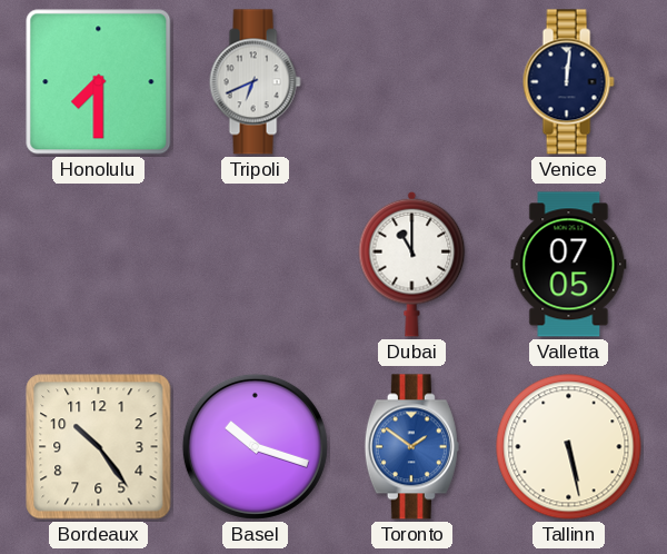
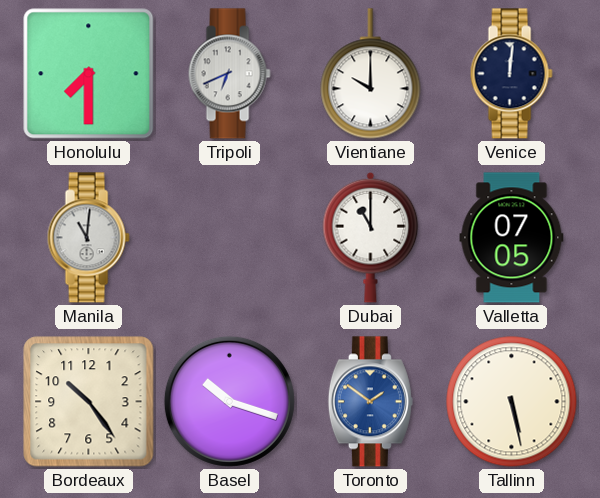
Vientiane: none -> 10:00
Manila: none -> 11:01
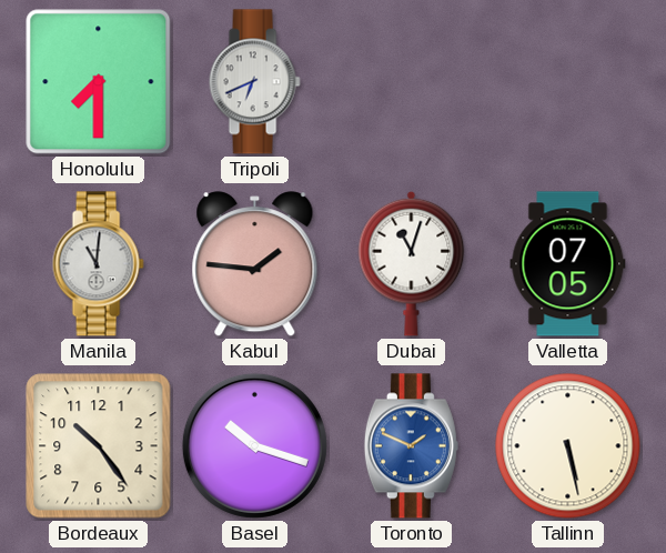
Vientiane: 10:00 -> none
Venice: 12:01 -> none
Kabul: none -> 1:46
Dubai: 11:00 -> 11:03
Toronto: 1:51 -> 1:49
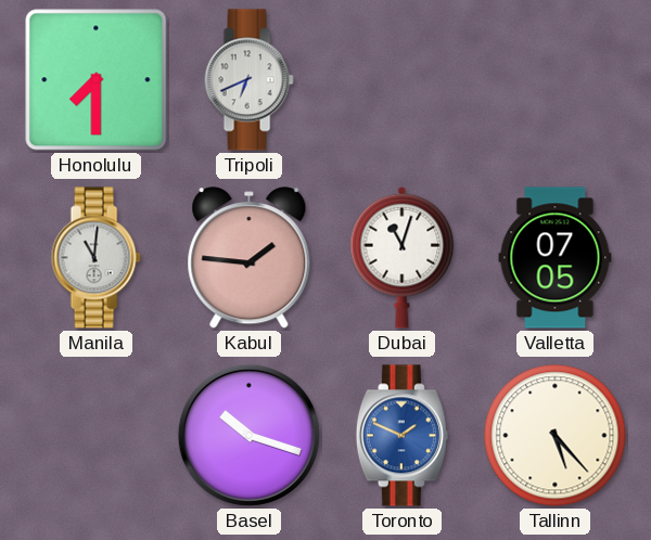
Bordeaux: 10:24 -> none
Tallinn: 5:28 -> 5:23
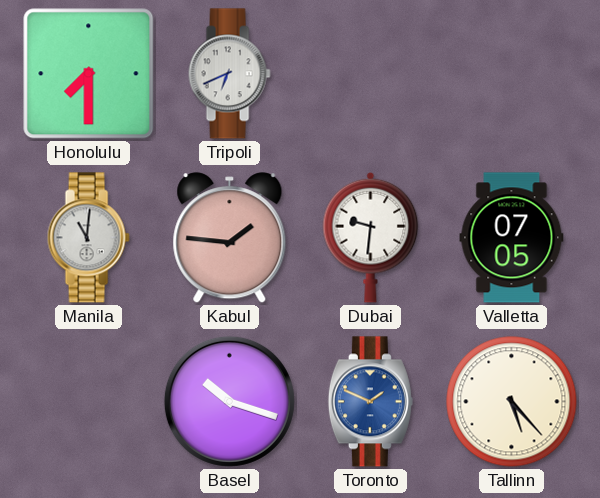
Dubai: 11:03 -> 9:31
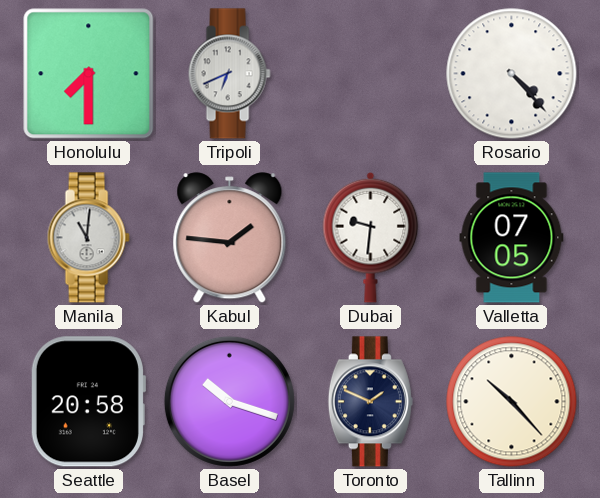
Rosario: none -> 4:23
Seattle: none -> 20:58
Toronto dial: blue -> navy
Tallinn: 5:23 -> 10:23
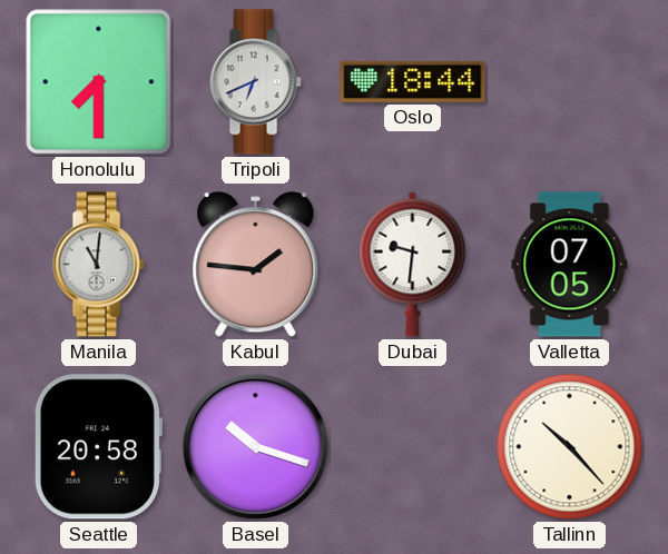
Oslo: none -> 18:44
Rosario: 4:23 -> none
Toronto: 1:49 -> none
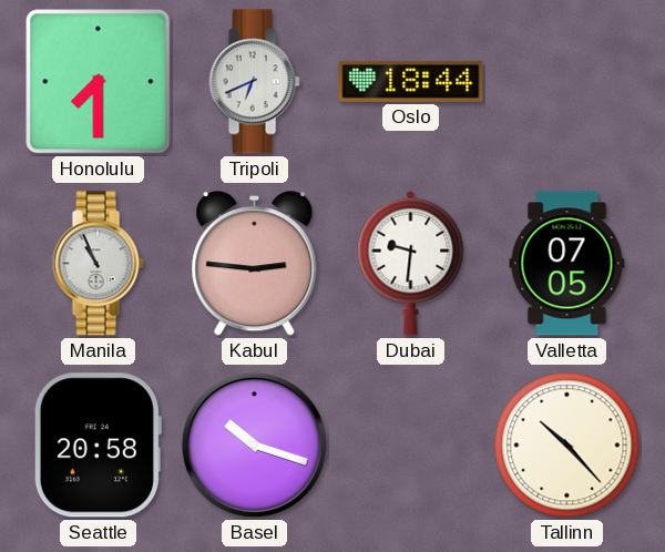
Manila: 11:01 -> 10:56
Kabul: 1:46 -> 2:46
